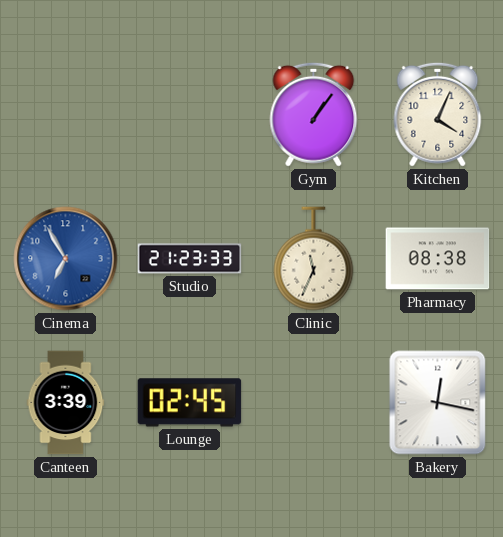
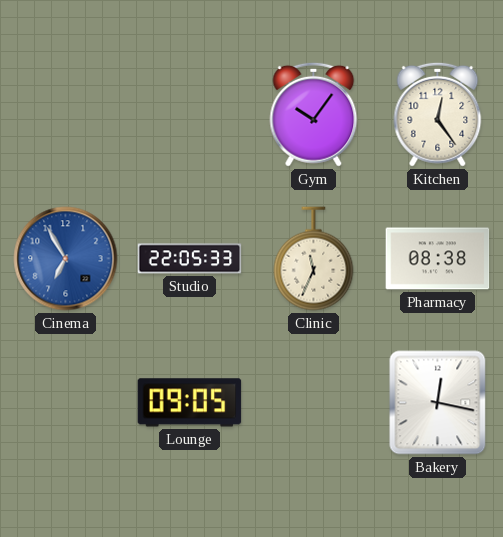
Gym: 1:06 -> 10:06
Kitchen: 4:04 -> 12:24
Studio: 21:23 -> 22:05
Canteen: 3:39 -> none
Lounge: 02:45 -> 09:05
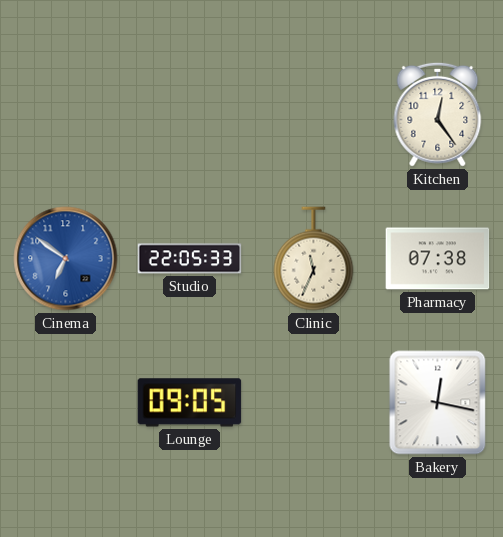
Gym: 10:06 -> none
Cinema: 6:55 -> 6:51
Pharmacy: 08:38 -> 07:38
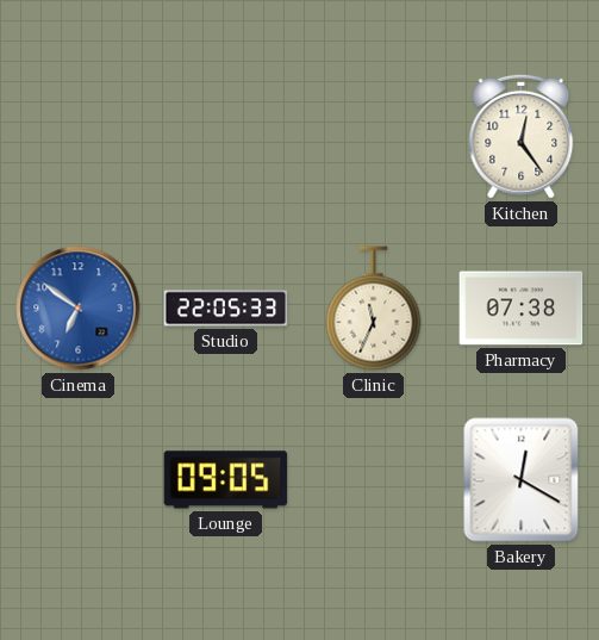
Bakery: 12:17 -> 12:20
